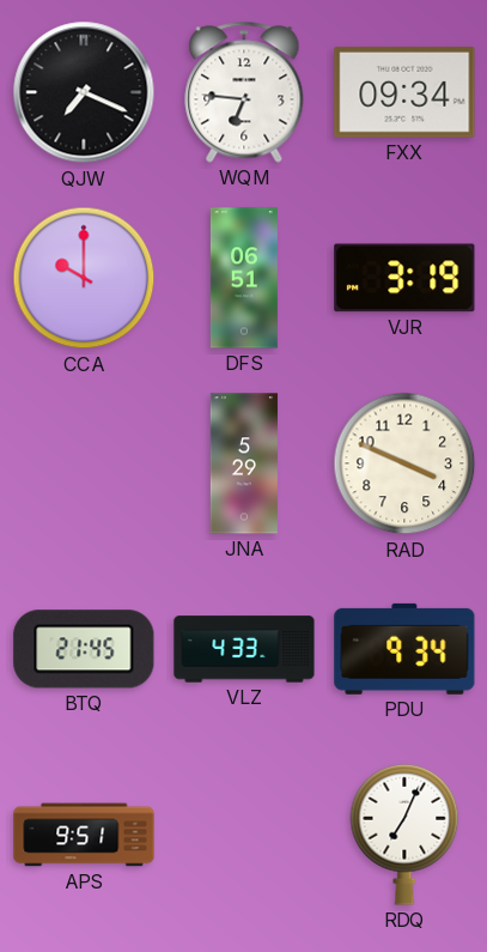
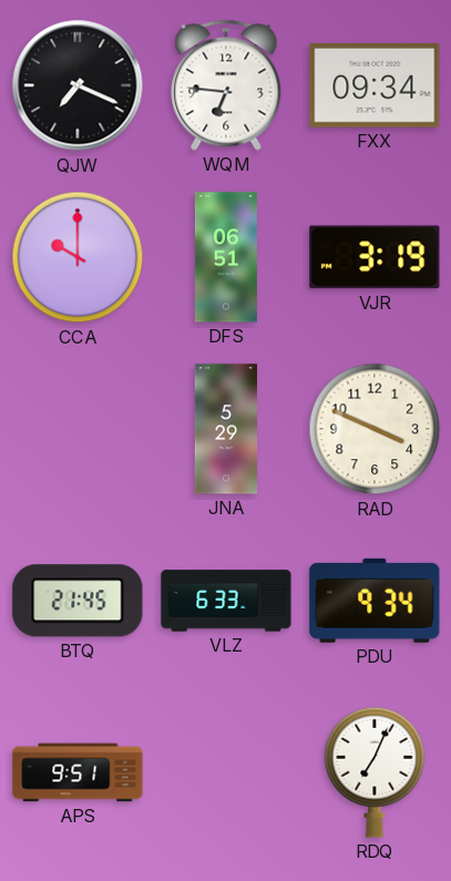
VLZ: 4:33 -> 6:33
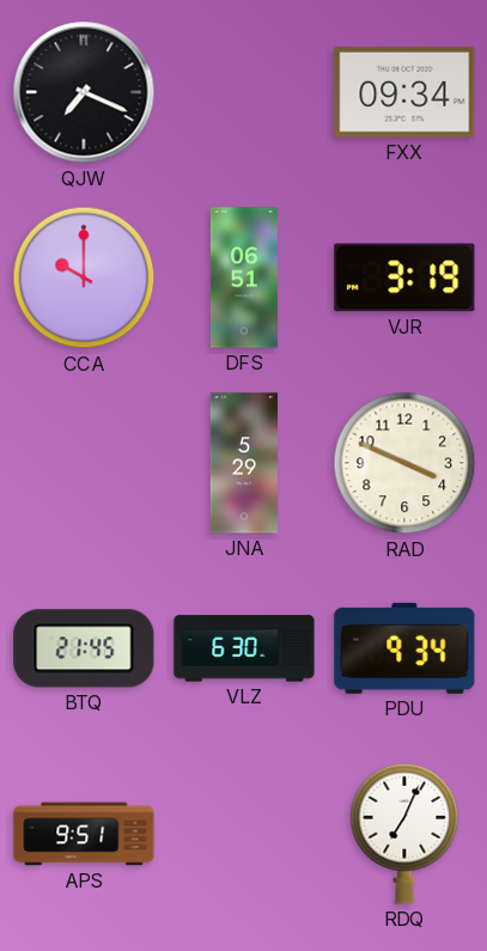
WQM: 6:46 -> none
VLZ: 6:33 -> 6:30
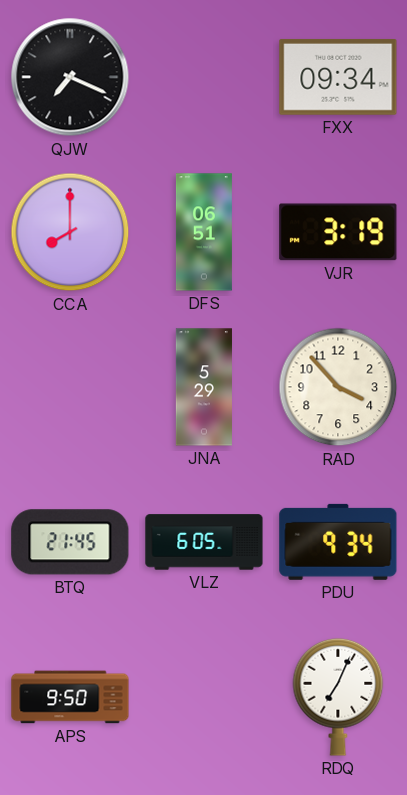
CCA: 10:00 -> 8:00
RAD: 3:49 -> 3:53
VLZ: 6:30 -> 6:05
APS: 9:51 -> 9:50
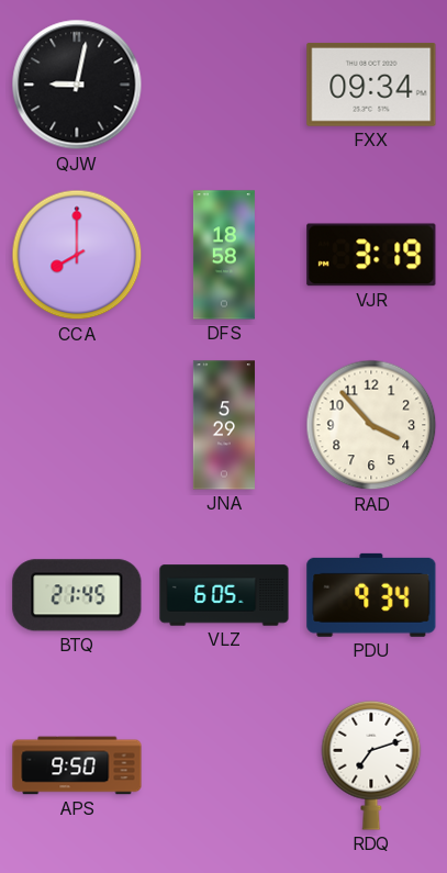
QJW: 7:19 -> 9:02
DFS: 06:51 -> 18:58
RDQ: 7:04 -> 7:12
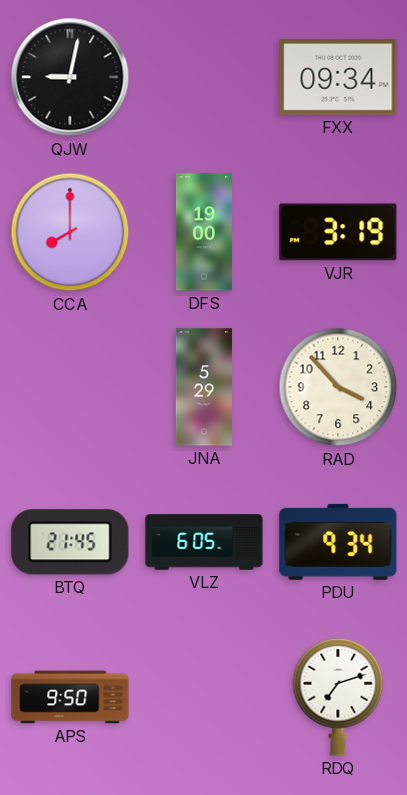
DFS: 18:58 -> 19:00
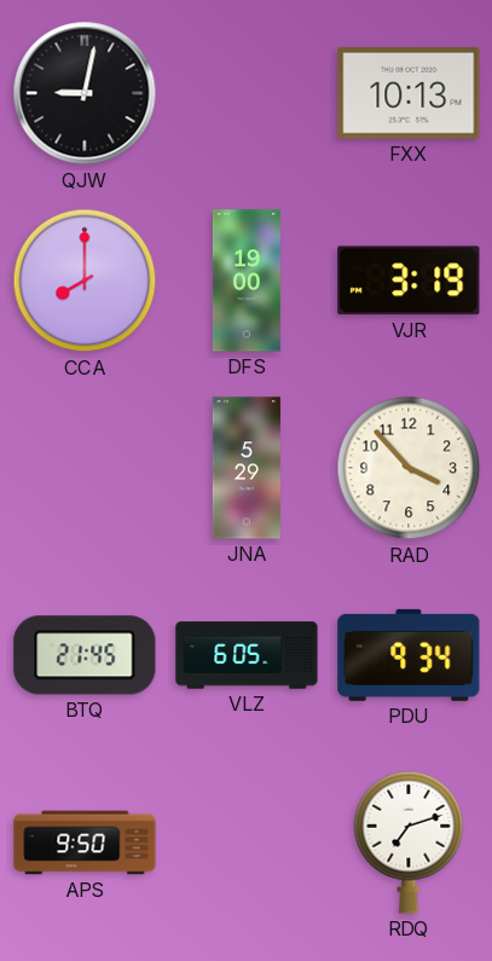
FXX: 09:34 -> 10:13
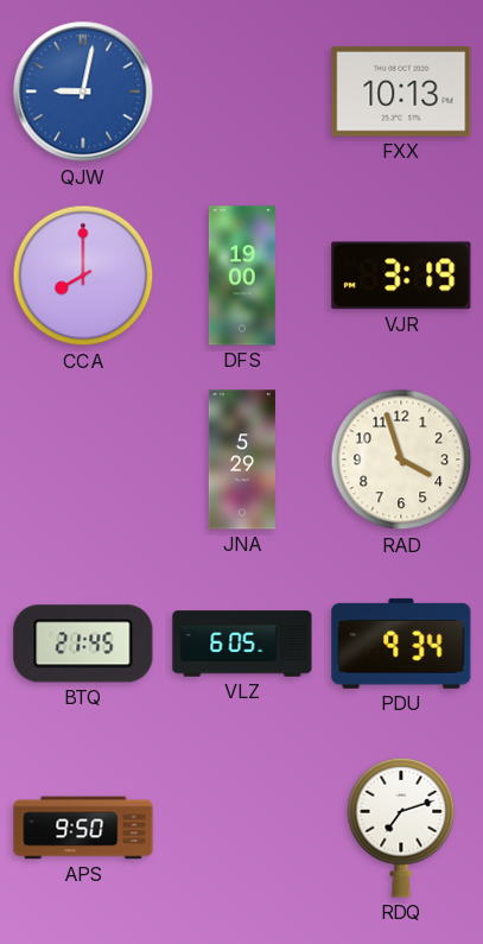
QJW dial: black -> blue
RAD: 3:53 -> 3:57
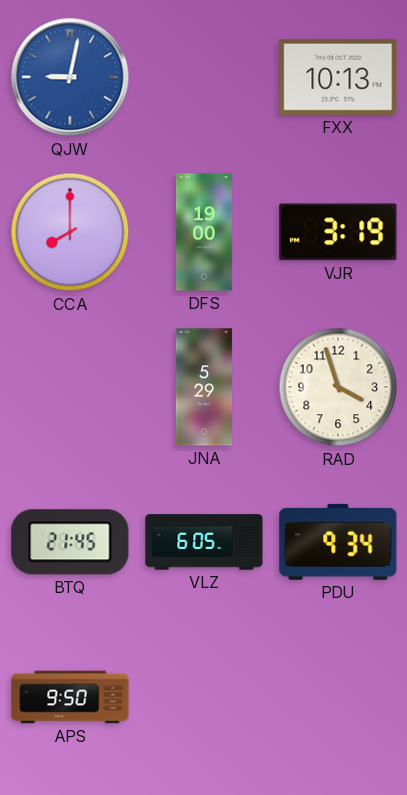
RDQ: 7:12 -> none
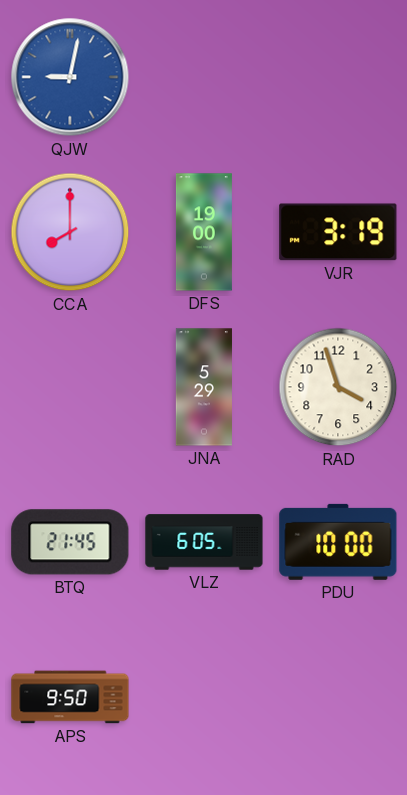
FXX: 10:13 -> none
PDU: 9:34 -> 10:00
